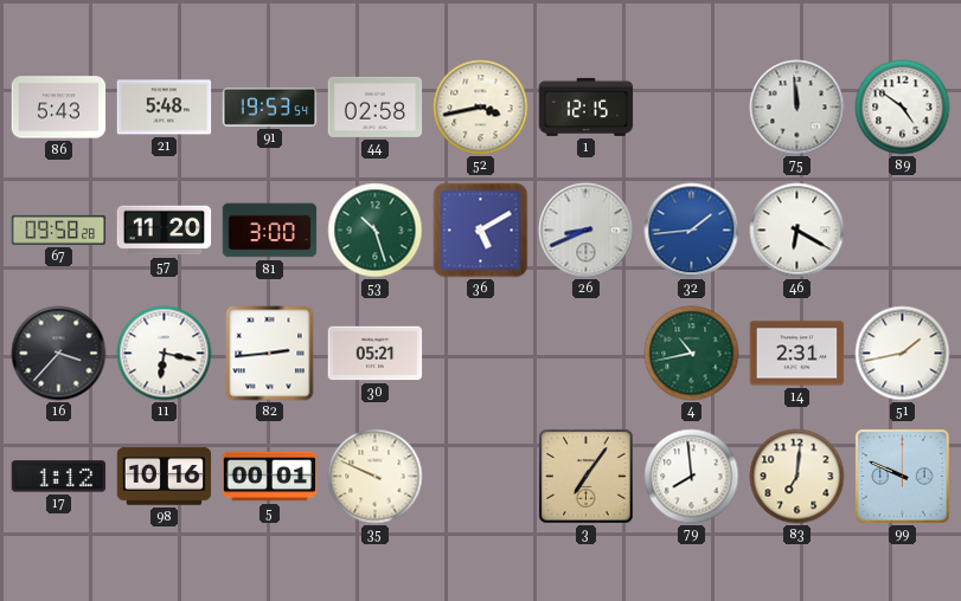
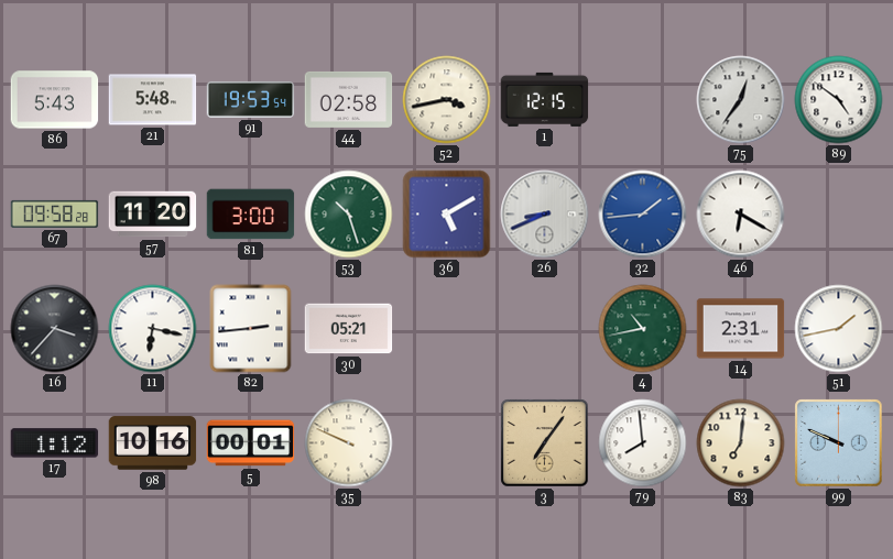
75: 11:59 -> 12:36
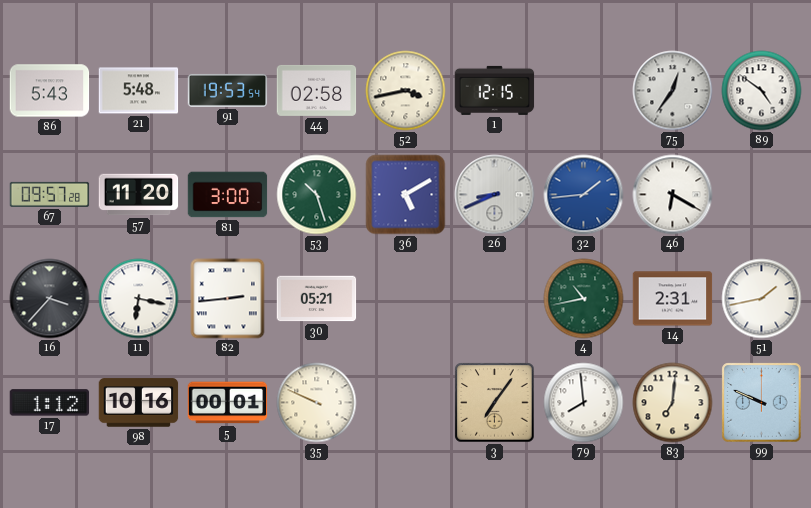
67: 09:58 -> 09:57
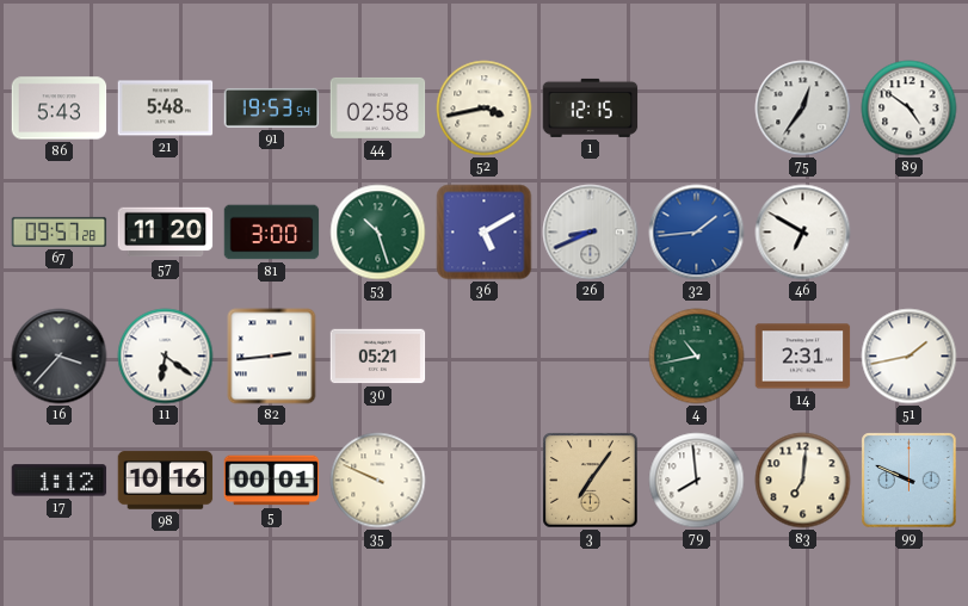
46: 6:20 -> 6:50
11: 6:17 -> 6:21
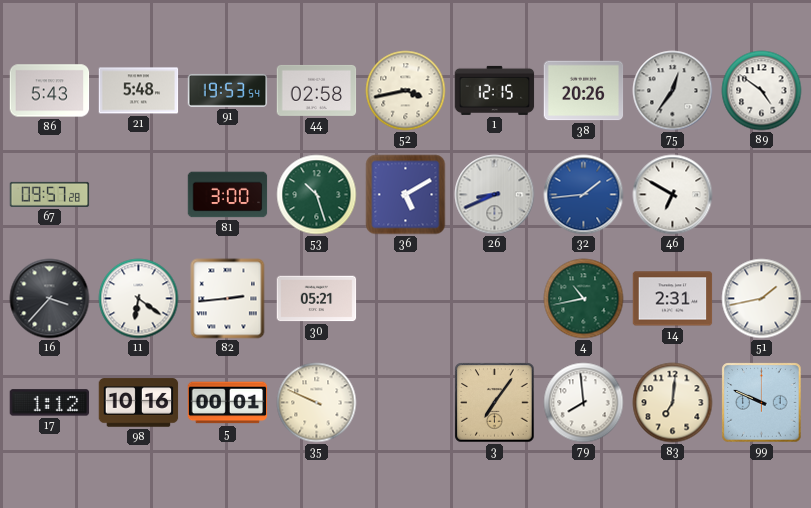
38: none -> 20:26
57: 11:20 -> none
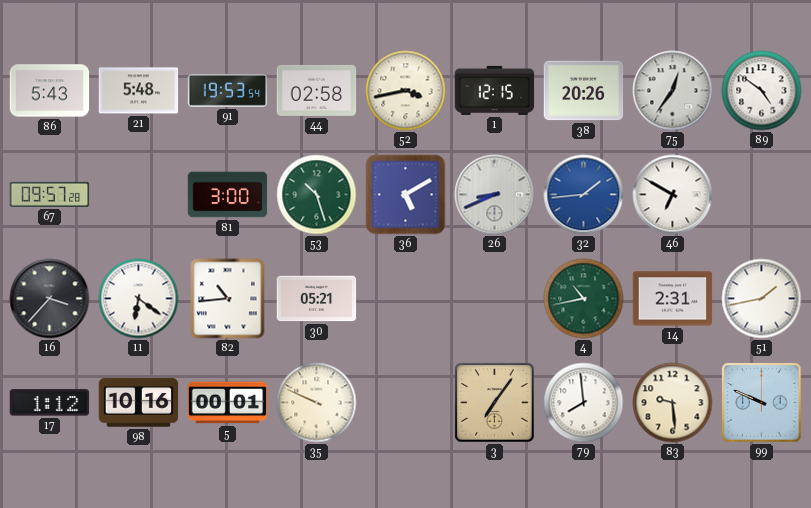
82: 2:44 -> 10:44
83: 7:01 -> 9:29
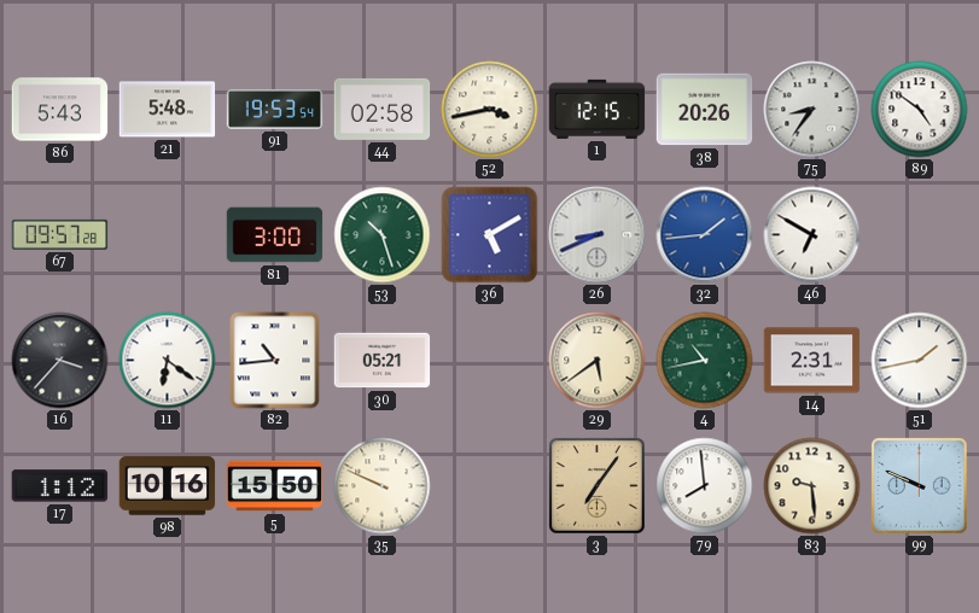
75: 12:36 -> 8:36
29: none -> 5:39
5: 00:01 -> 15:50
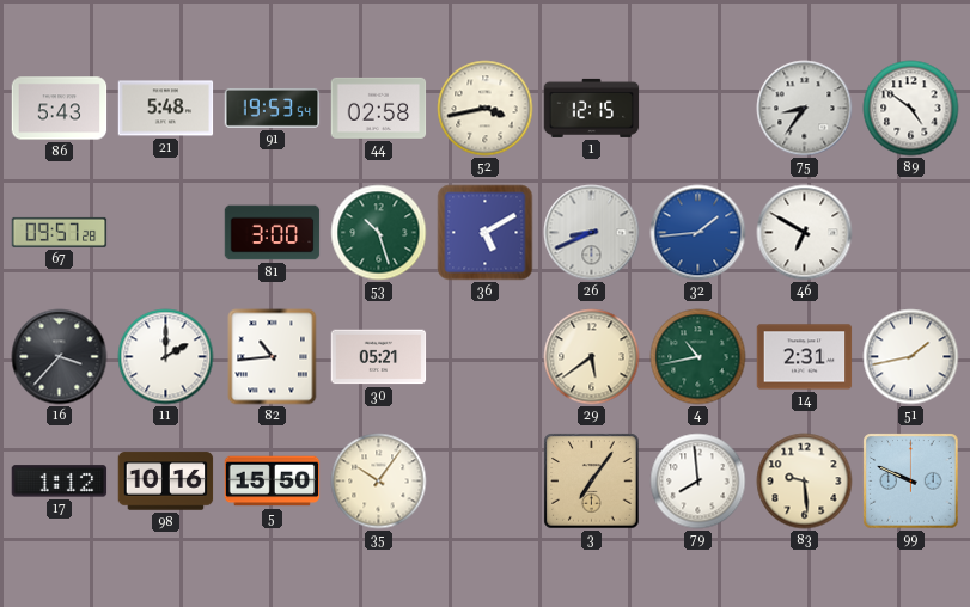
38: 20:26 -> none
11: 6:21 -> 2:00
35: 9:49 -> 10:06
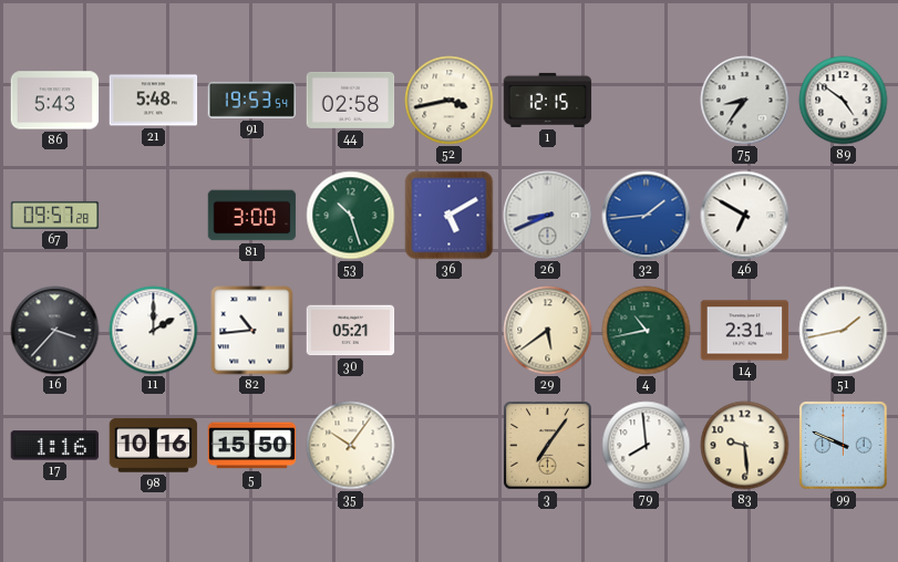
17: 1:12 -> 1:16
